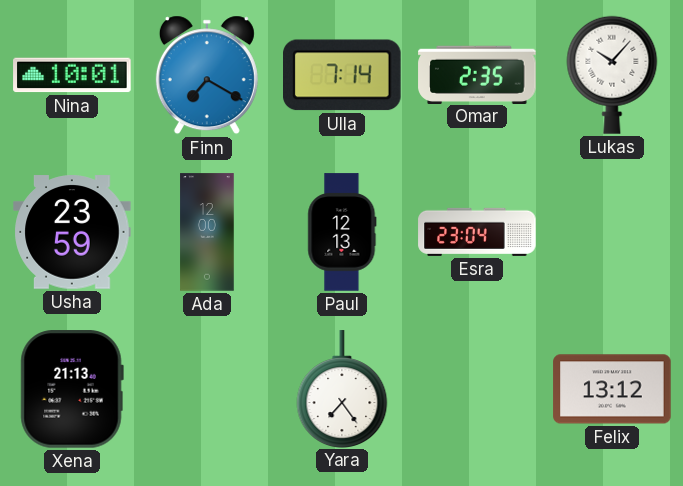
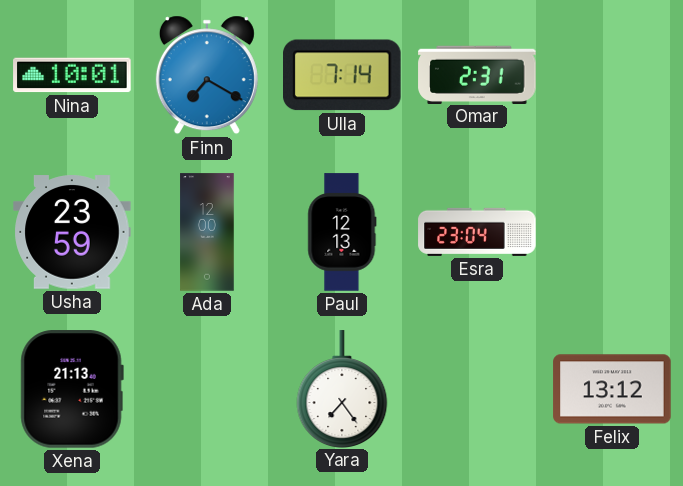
Omar: 2:35 -> 2:31
Lukas: 10:07 -> none
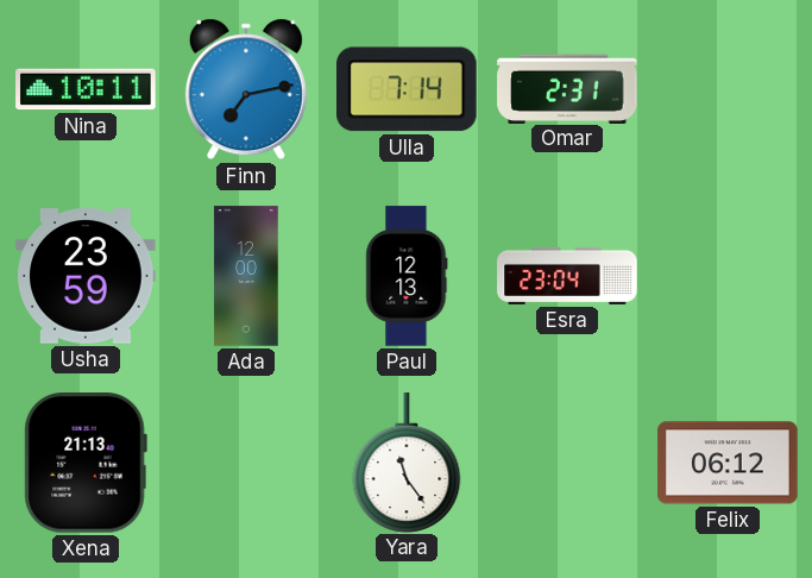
Nina: 10:01 -> 10:11
Finn: 7:20 -> 7:13
Yara: 7:24 -> 11:24
Felix: 13:12 -> 06:12
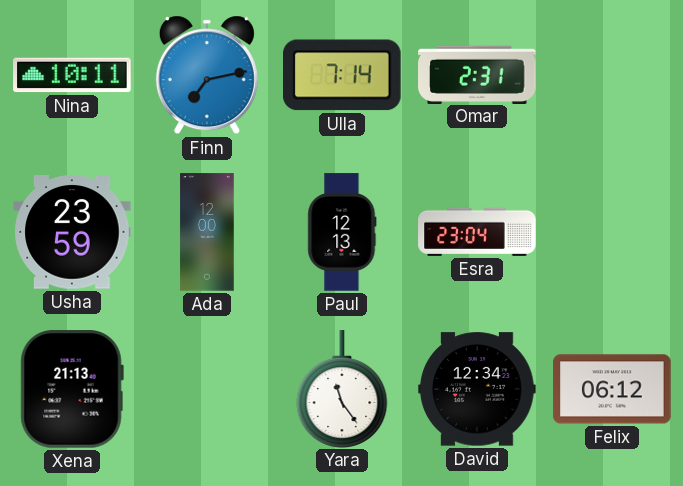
David: none -> 12:34
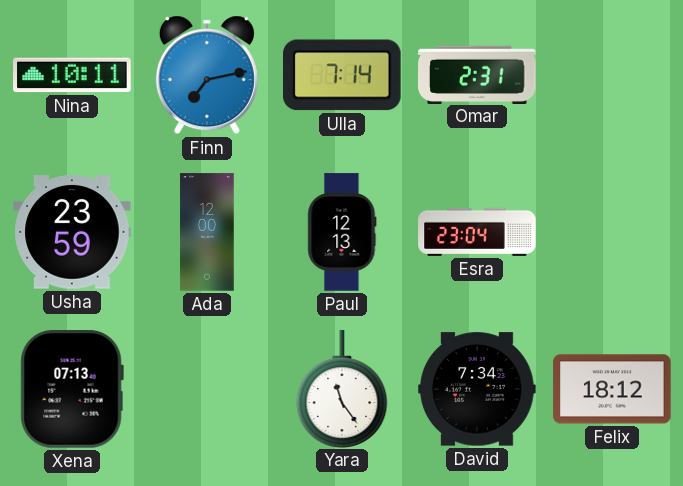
Xena: 21:13 -> 07:13
David: 12:34 -> 7:34
Felix: 06:12 -> 18:12
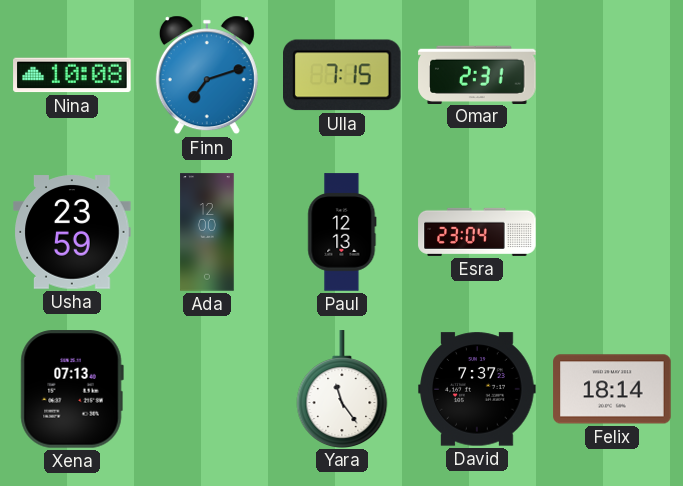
Nina: 10:11 -> 10:08
Finn: 7:13 -> 7:12
Ulla: 7:14 -> 7:15
David: 7:34 -> 7:37
Felix: 18:12 -> 18:14
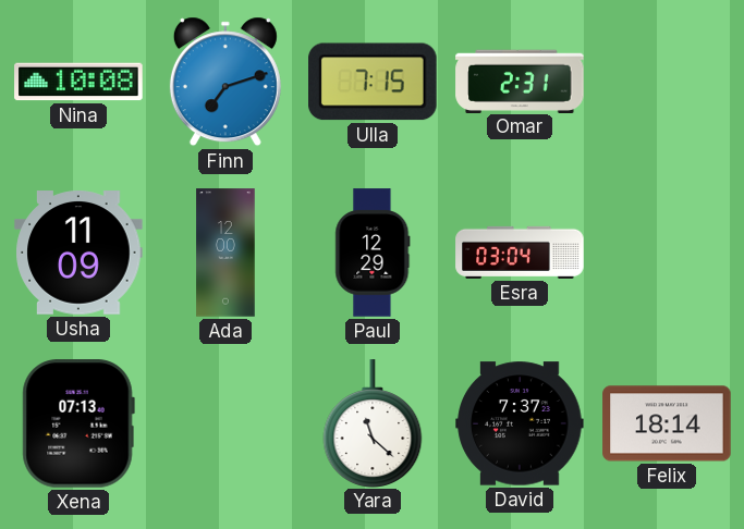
Usha: 23:59 -> 11:09
Paul: 12:13 -> 12:29
Esra: 23:04 -> 03:04
Yara: 11:24 -> 11:22
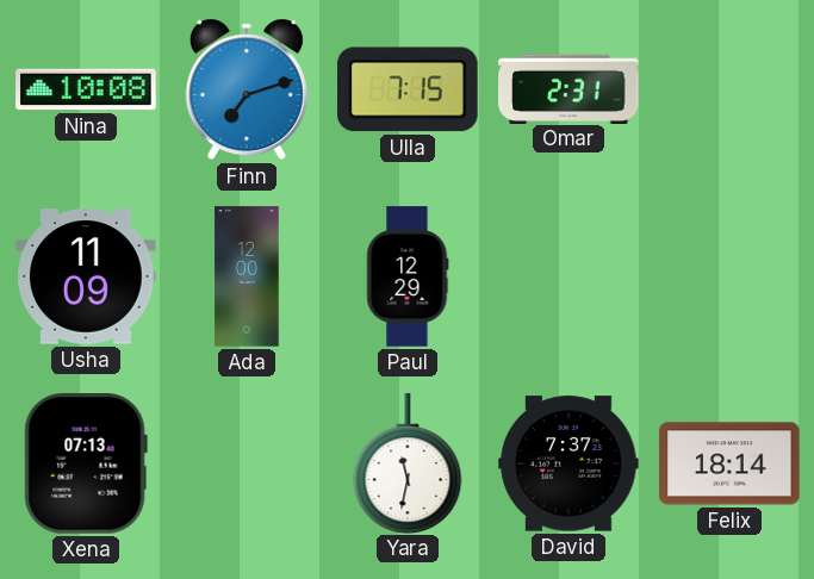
Esra: 03:04 -> none
Yara: 11:22 -> 11:32
